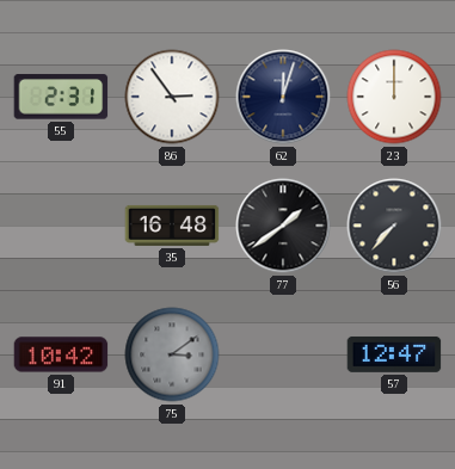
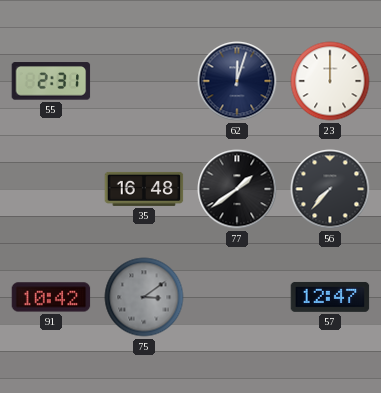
86: 2:54 -> none
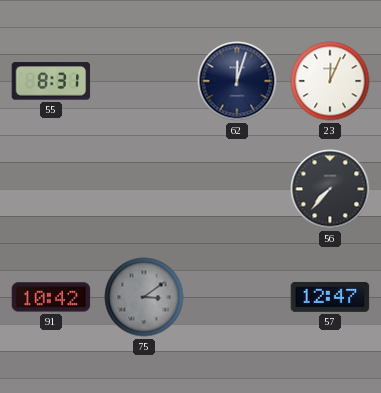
55: 2:31 -> 8:31
23: 12:00 -> 12:04
35: 16:48 -> none
77: 1:39 -> none
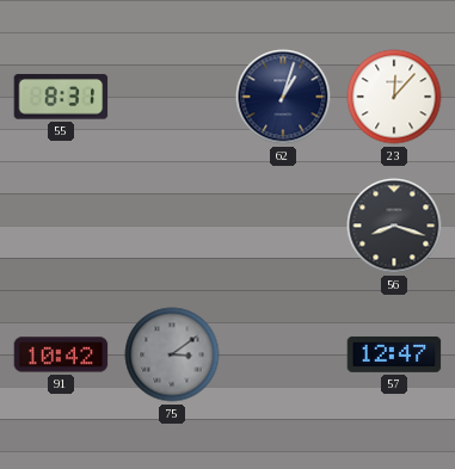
62: 12:03 -> 1:03
23: 12:04 -> 12:07
56: 7:37 -> 8:18
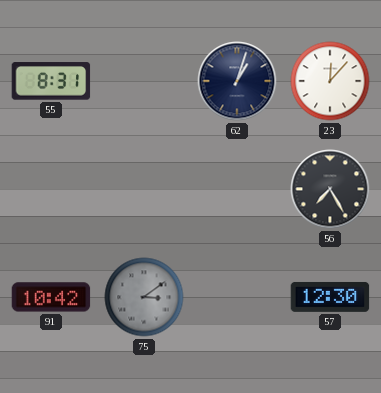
56: 8:18 -> 7:25
57: 12:47 -> 12:30
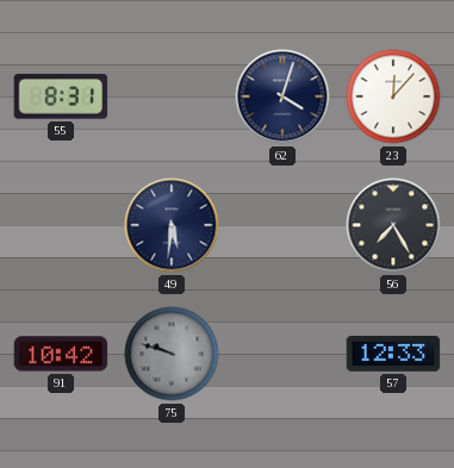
62: 1:03 -> 4:03
49: none -> 5:31
75: 3:09 -> 9:48
57: 12:30 -> 12:33
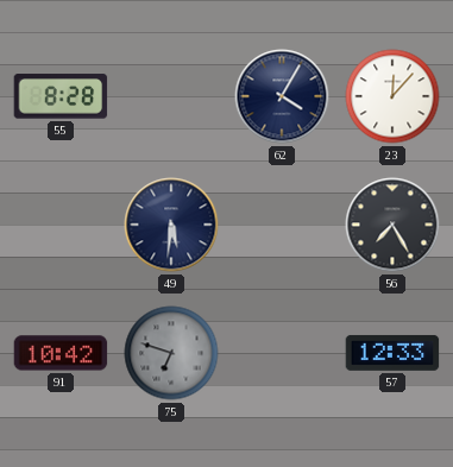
55: 8:31 -> 8:28
62: 4:03 -> 4:05
75: 9:48 -> 6:48
